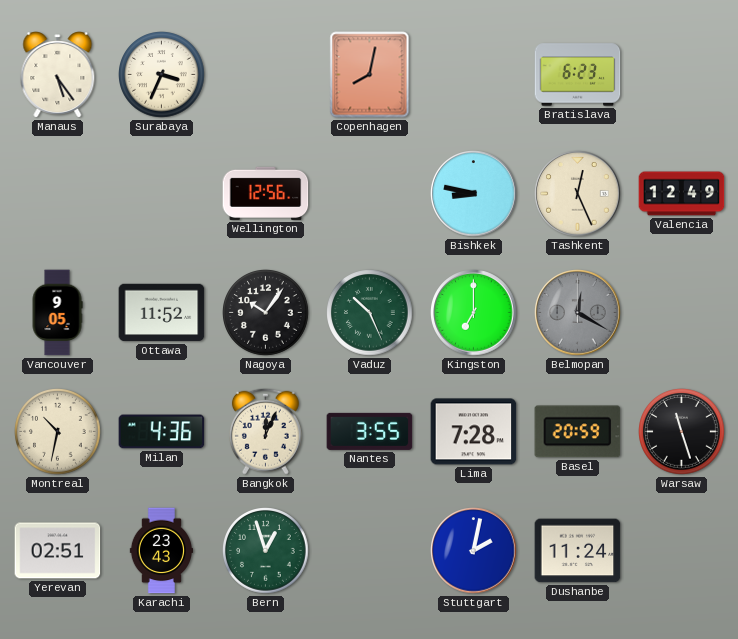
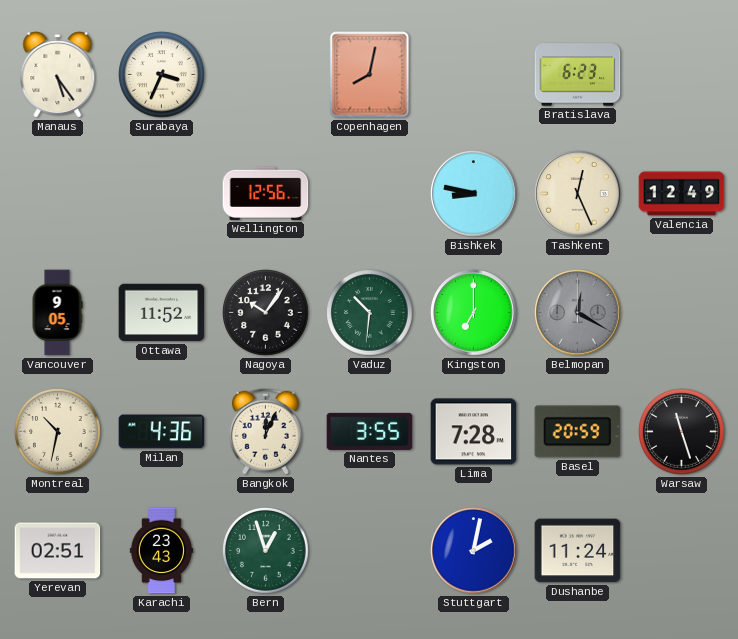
Vaduz: 10:26 -> 10:31
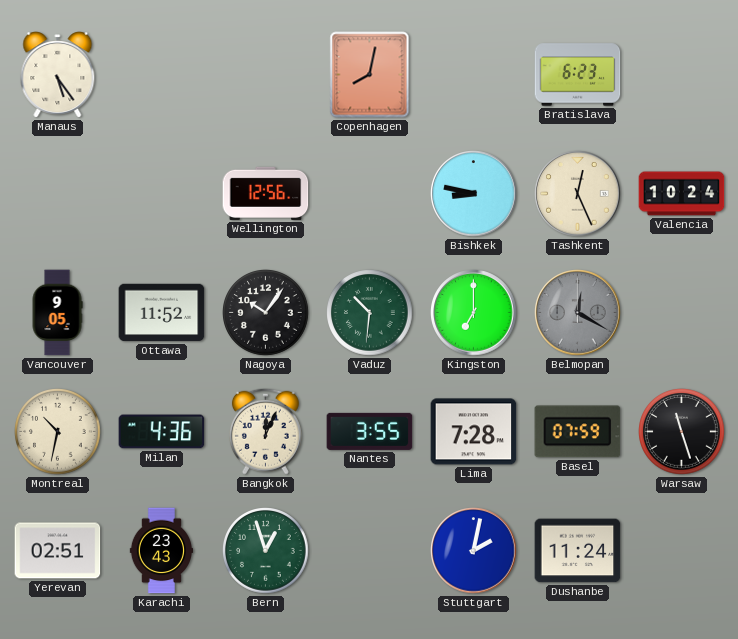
Surabaya: 3:34 -> none
Valencia: 12:49 -> 10:24
Basel: 20:59 -> 07:59
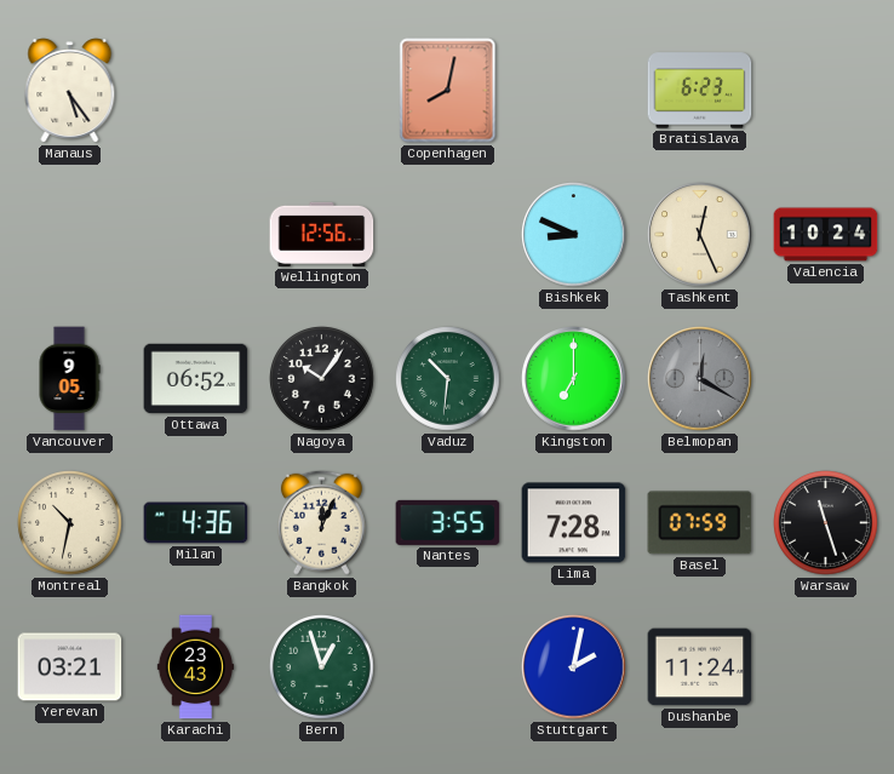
Bishkek: 8:47 -> 8:49
Ottawa: 11:52 -> 06:52
Yerevan: 02:51 -> 03:21
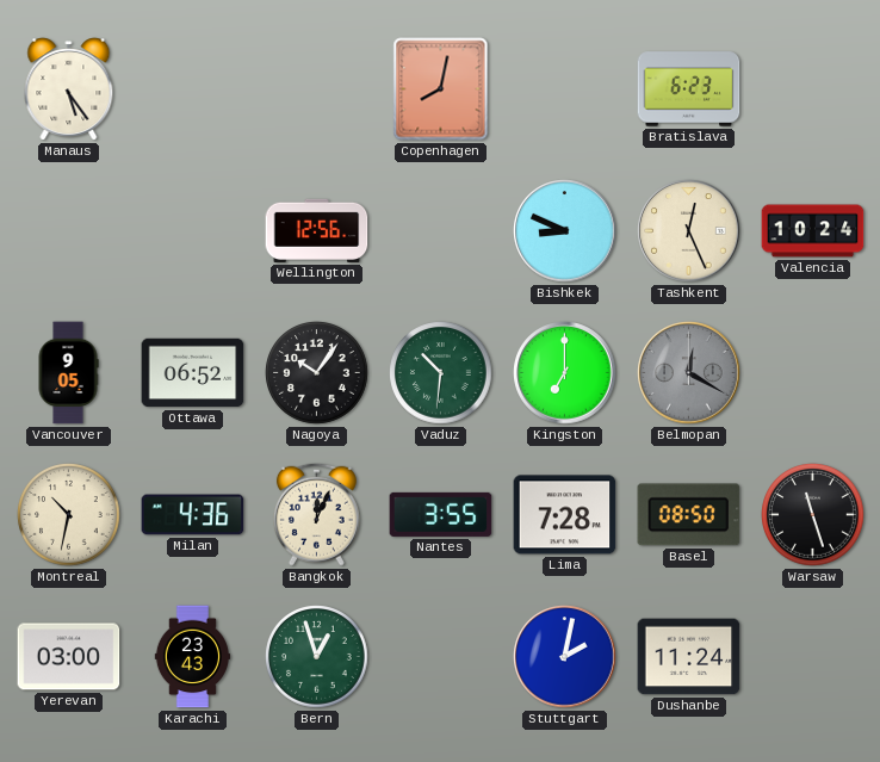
Basel: 07:59 -> 08:50
Yerevan: 03:21 -> 03:00
